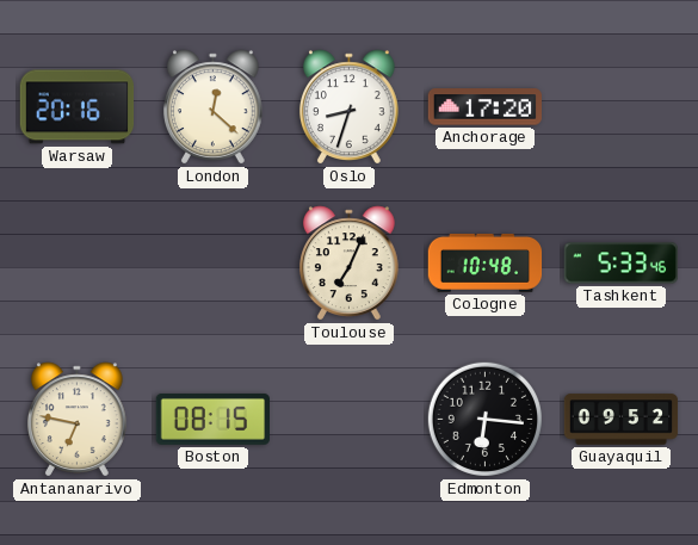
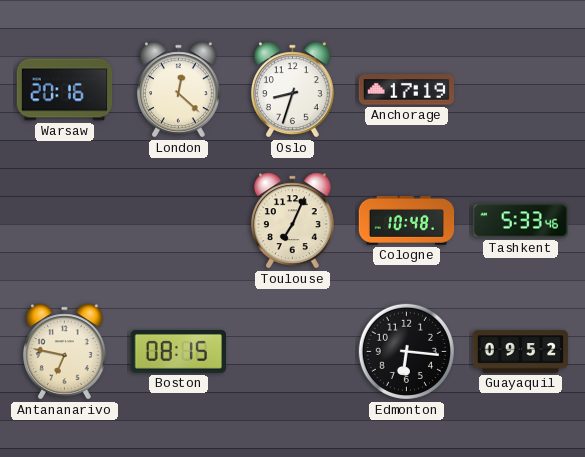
Anchorage: 17:20 -> 17:19
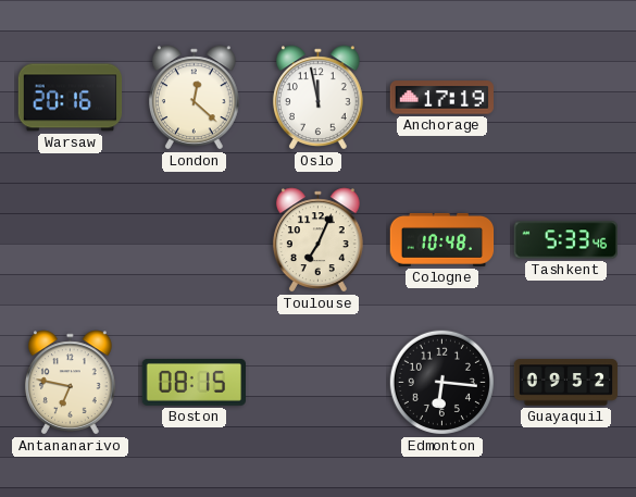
Oslo: 8:33 -> 11:58
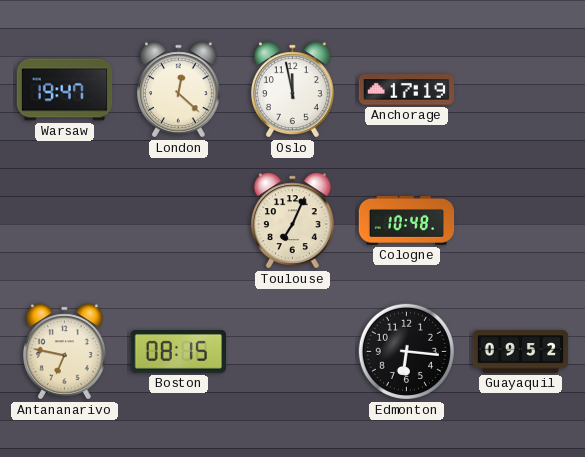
Warsaw: 20:16 -> 19:47
Tashkent: 5:33 -> none
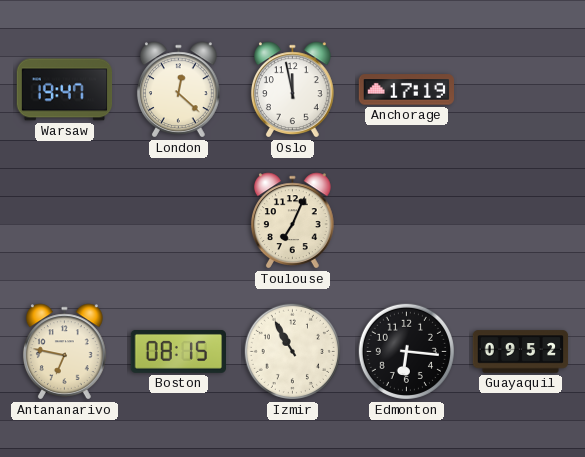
Cologne: 10:48 -> none
Izmir: none -> 10:55
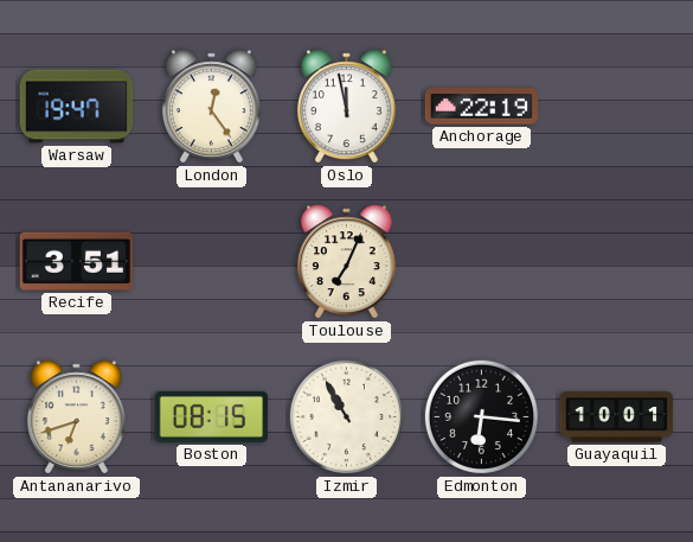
London: 12:22 -> 12:24
Anchorage: 17:19 -> 22:19
Recife: none -> 3:51
Antananarivo: 6:47 -> 6:42
Guayaquil: 09:52 -> 10:01
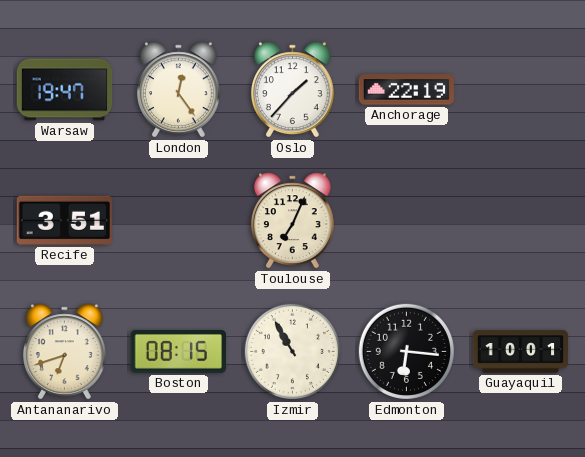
Oslo: 11:58 -> 1:37
